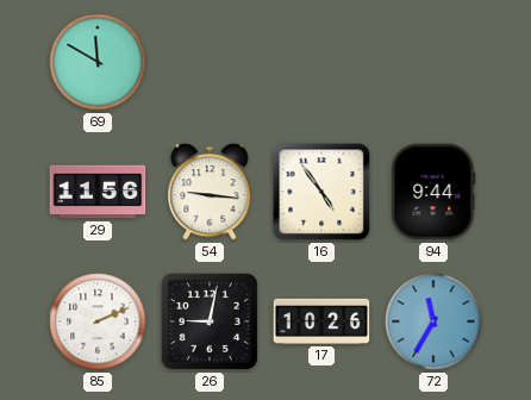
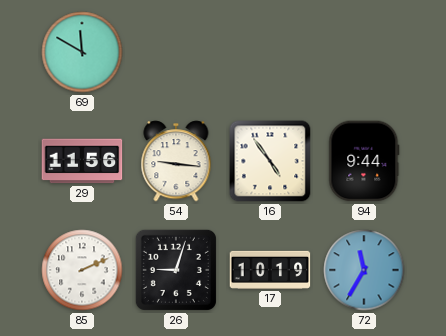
26: 9:02 -> 9:03
17: 10:26 -> 10:19
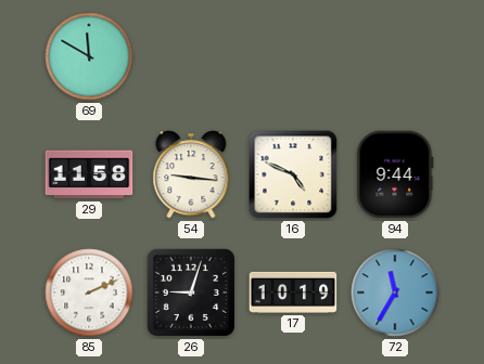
29: 11:56 -> 11:58
16: 4:54 -> 4:49
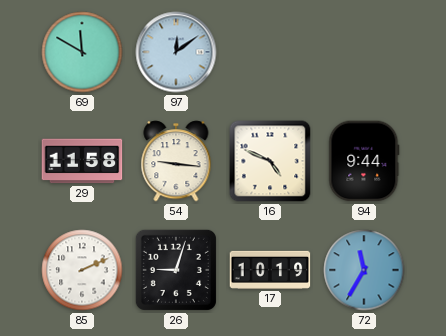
97: none -> 12:09
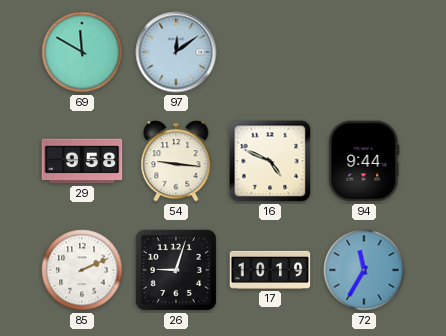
29: 11:58 -> 9:58
